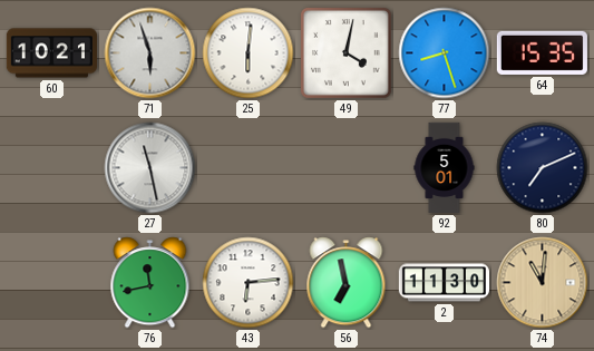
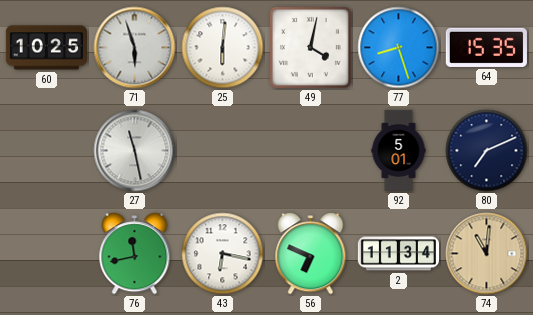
60: 10:21 -> 10:25
43: 6:14 -> 6:17
56: 6:58 -> 6:49
2: 11:30 -> 11:34
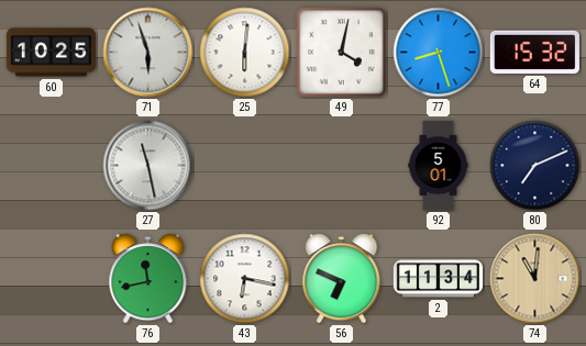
64: 15:35 -> 15:32
